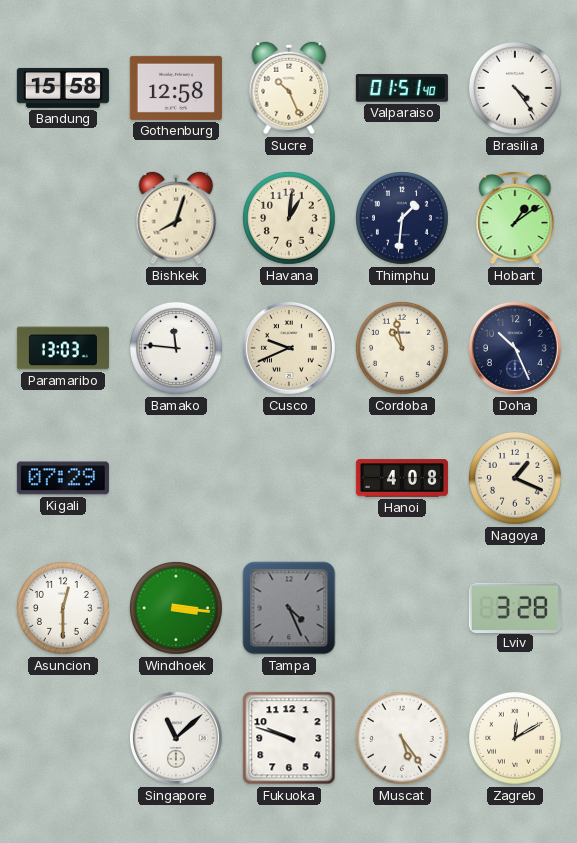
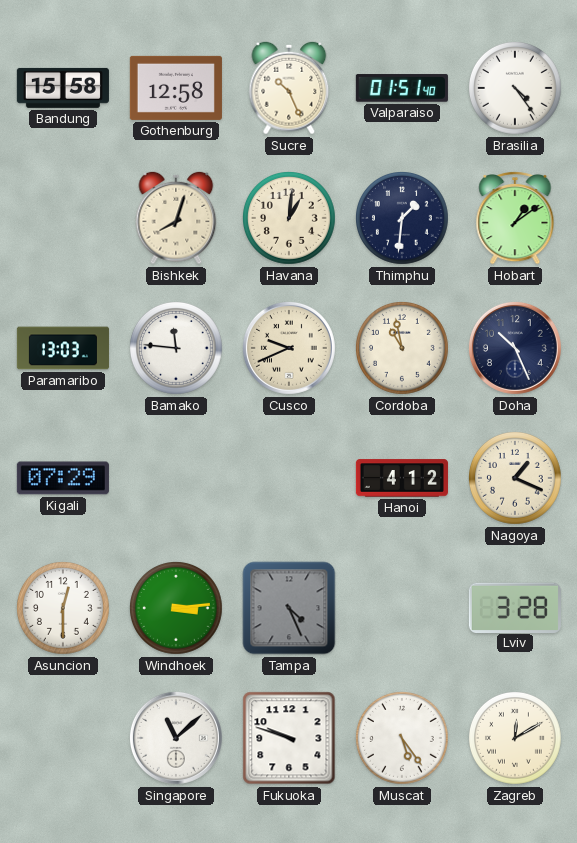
Hanoi: 4:08 -> 4:12
Windhoek: 3:16 -> 3:14
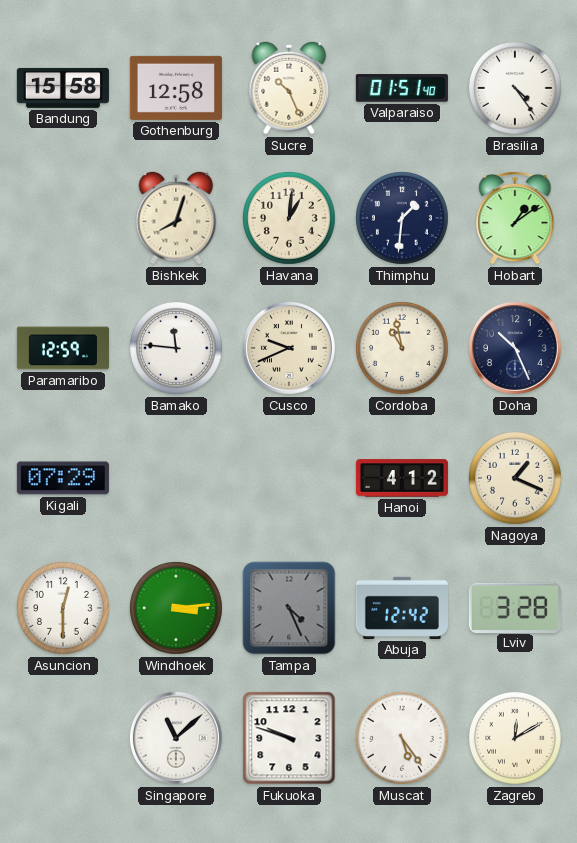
Paramaribo: 13:03 -> 12:59
Abuja: none -> 12:42
